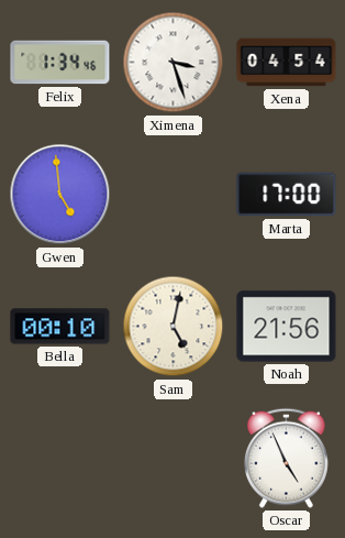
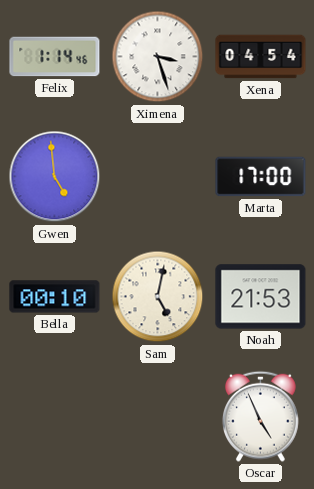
Felix: 1:34 -> 1:14
Noah: 21:56 -> 21:53
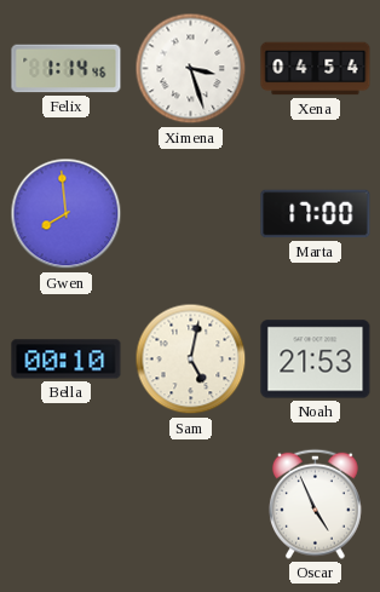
Gwen: 4:59 -> 7:59
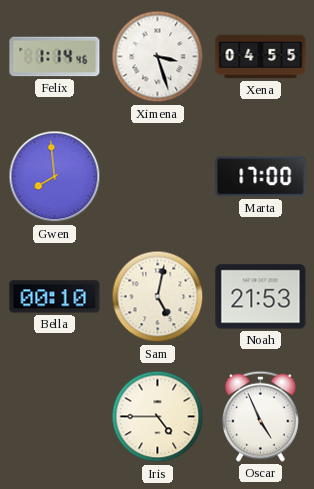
Xena: 04:54 -> 04:55
Iris: none -> 4:45
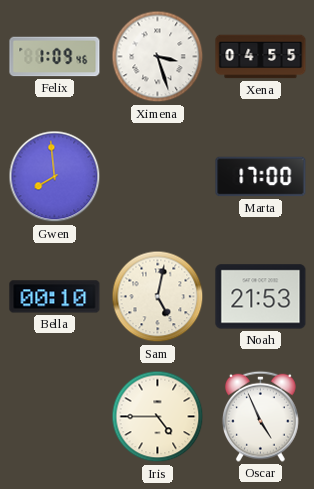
Felix: 1:14 -> 1:09
